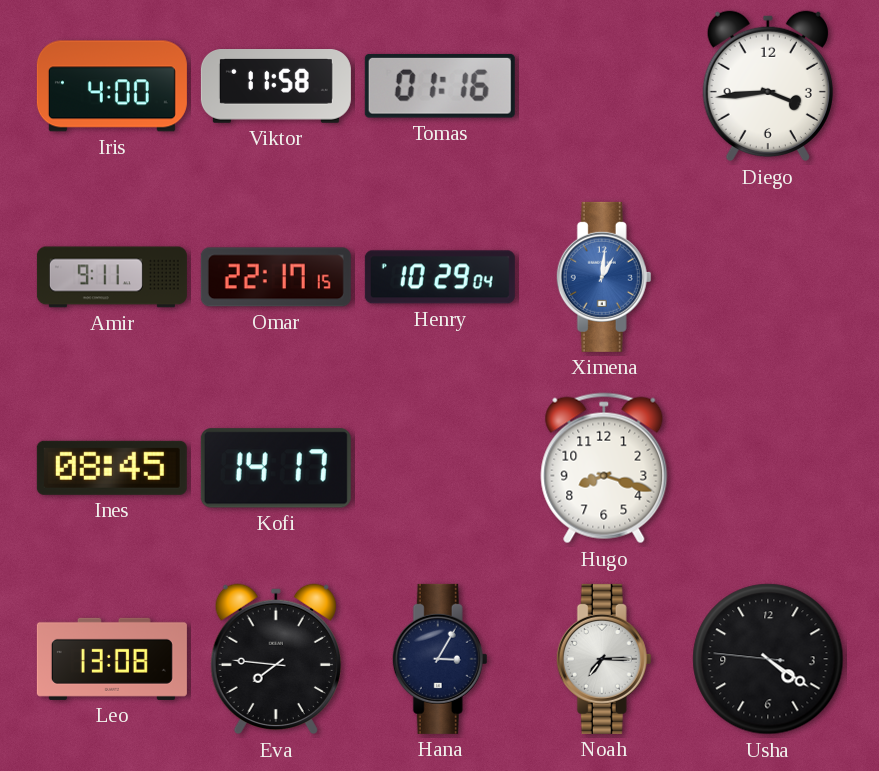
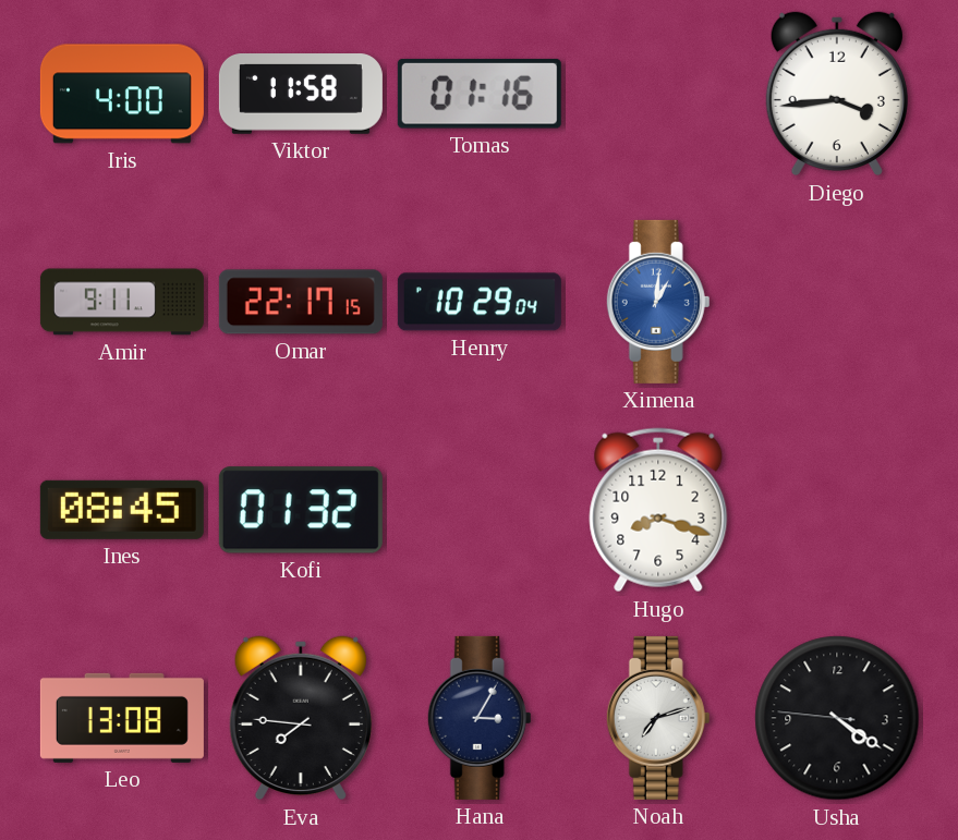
Kofi: 14:17 -> 01:32
Noah: 7:15 -> 7:12
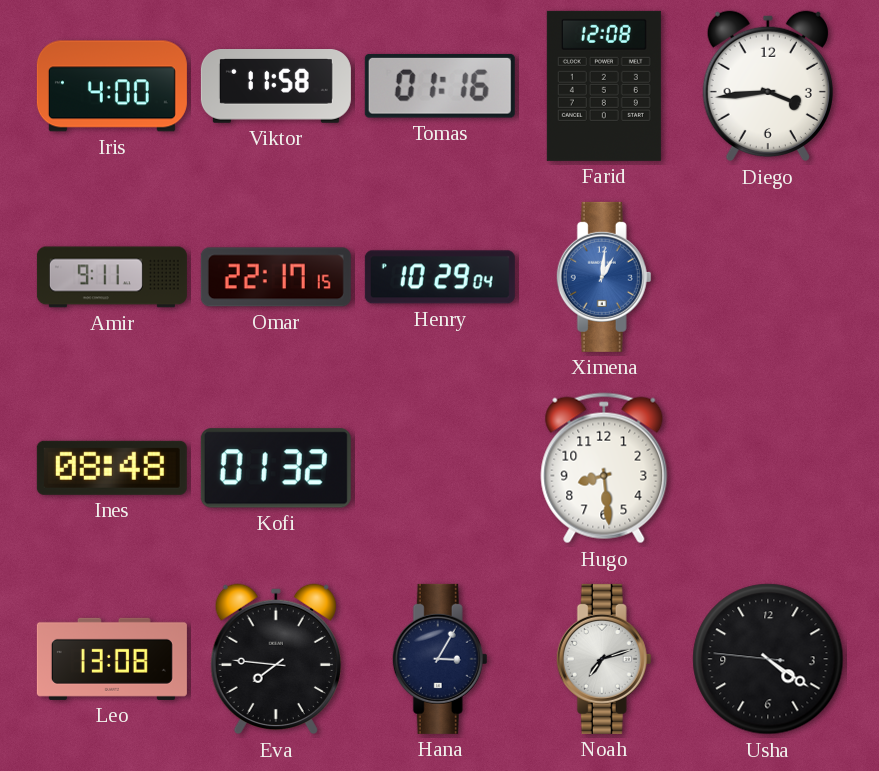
Farid: none -> 12:08
Ines: 08:45 -> 08:48
Hugo: 8:18 -> 8:29
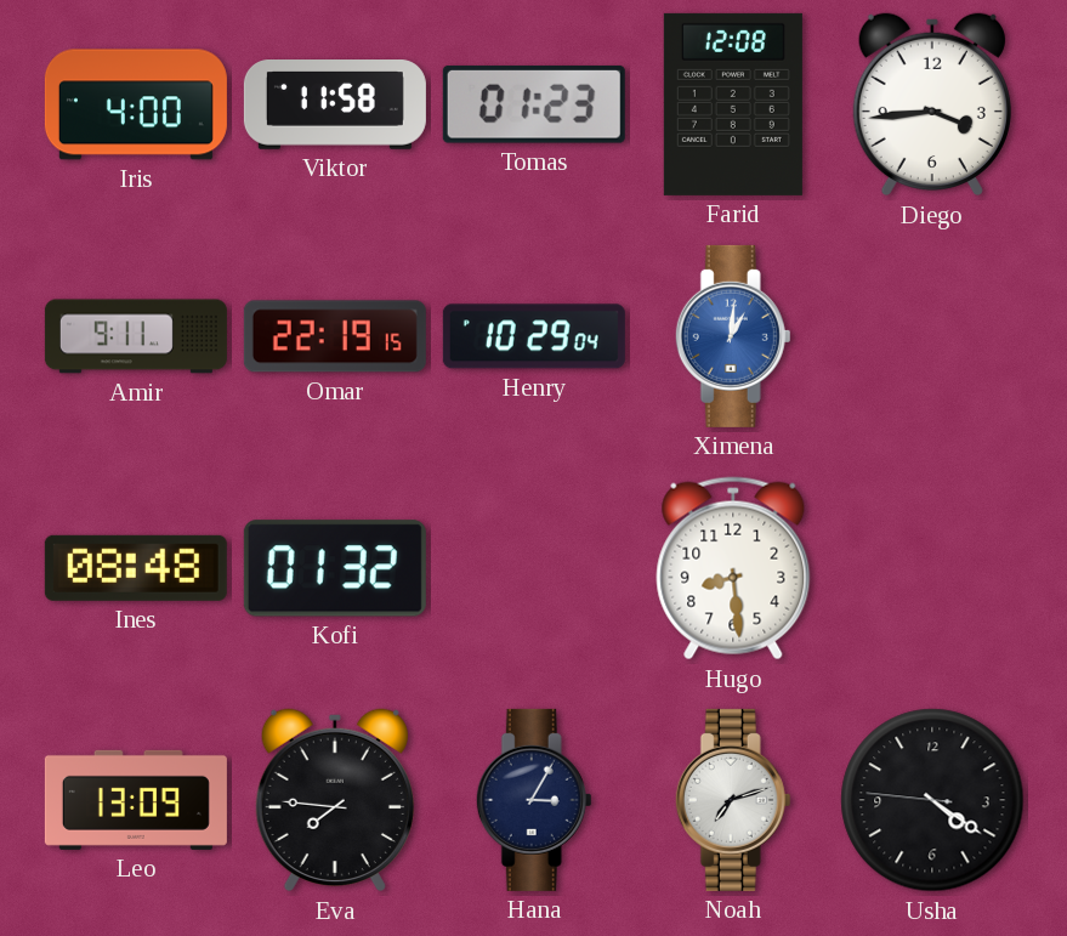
Tomas: 01:16 -> 01:23
Omar: 22:17 -> 22:19
Leo: 13:08 -> 13:09
